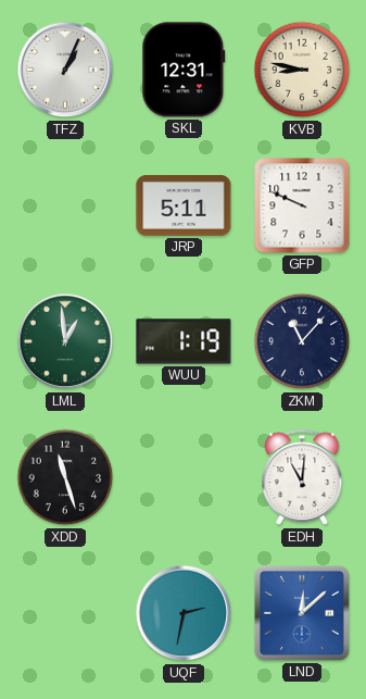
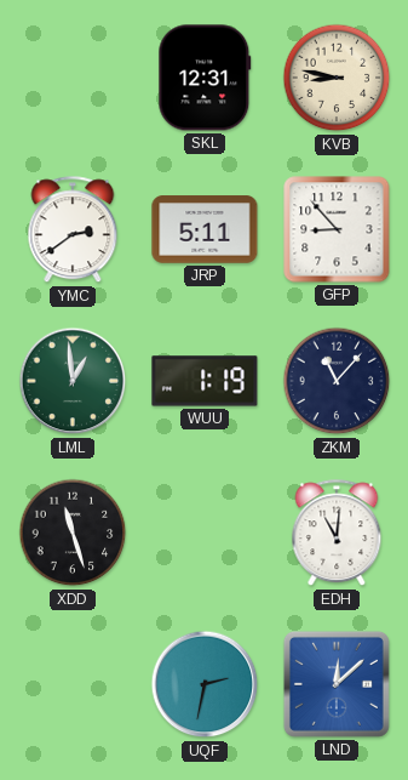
TFZ: 1:04 -> none
YMC: none -> 2:39
GFP: 9:49 -> 8:53
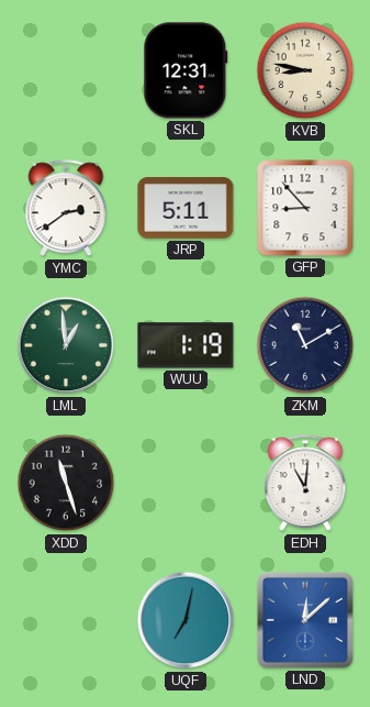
ZKM: 11:07 -> 11:10
UQF: 2:32 -> 7:02
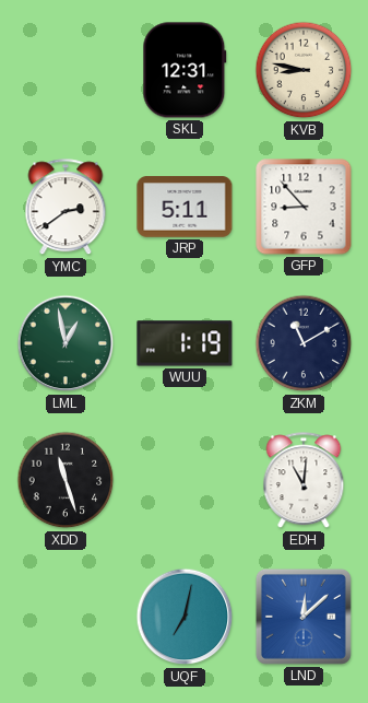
LML: 12:59 -> 12:58
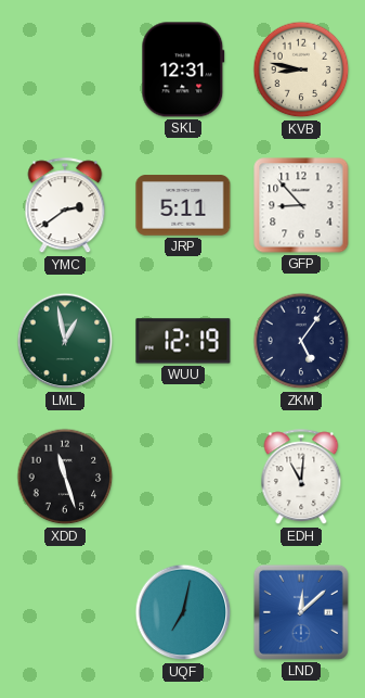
WUU: 1:19 -> 12:19
ZKM: 11:10 -> 5:06
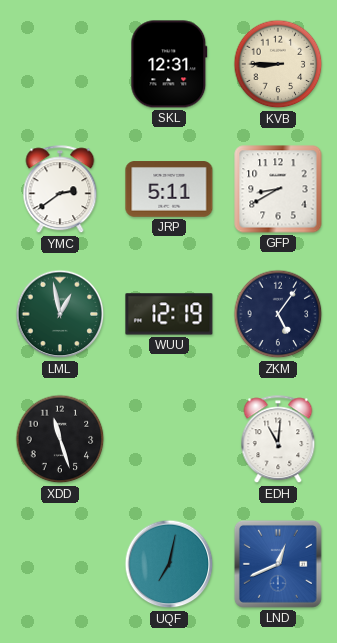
KVB: 8:47 -> 8:45
GFP: 8:53 -> 8:40
LND: 12:08 -> 12:41
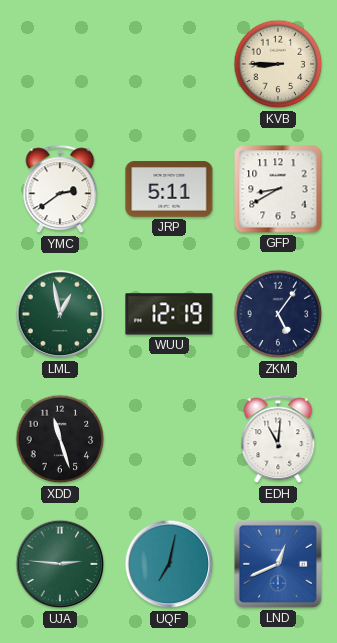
SKL: 12:31 -> none
UJA: none -> 2:46
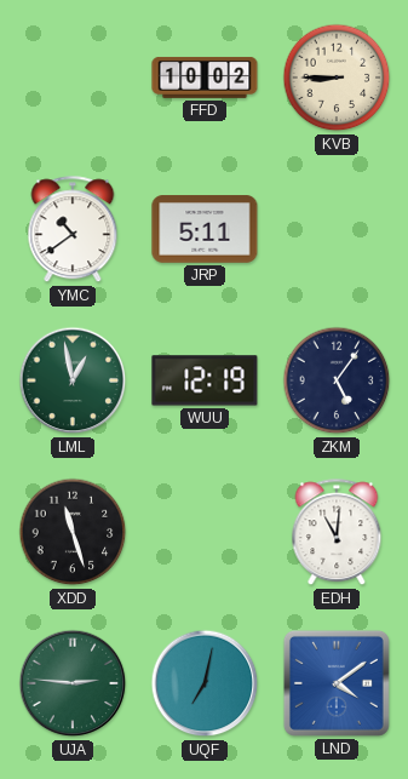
FFD: none -> 10:02
YMC: 2:39 -> 10:39
GFP: 8:40 -> none
LND: 12:41 -> 4:09
